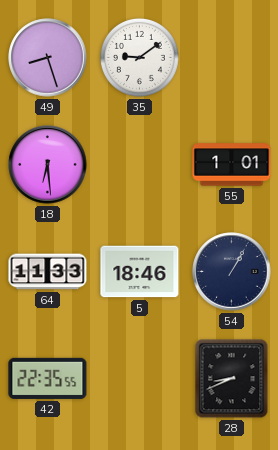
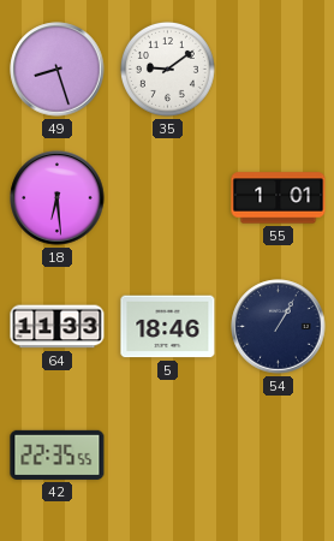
28: 8:41 -> none
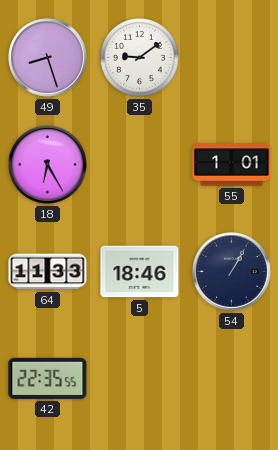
18: 6:29 -> 6:25
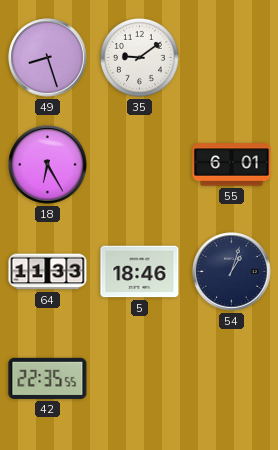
55: 1:01 -> 6:01
54: 1:05 -> 1:03
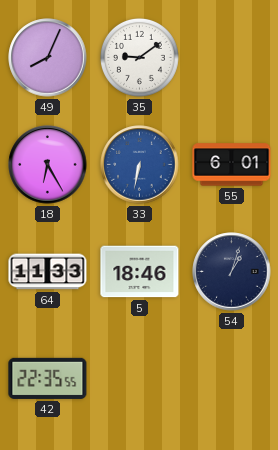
49: 8:27 -> 8:04
33: none -> 6:32
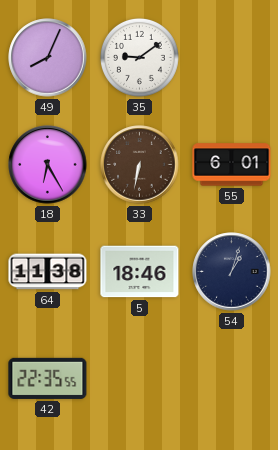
33 dial: blue -> brown
64: 11:33 -> 11:38
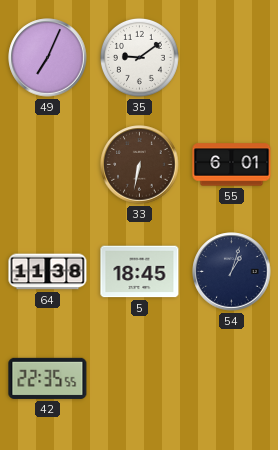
49: 8:04 -> 7:04
18: 6:25 -> none
5: 18:46 -> 18:45
